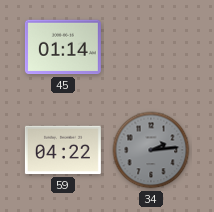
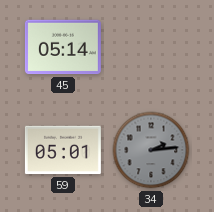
45: 01:14 -> 05:14
59: 04:22 -> 05:01
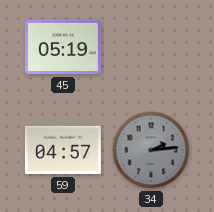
45: 05:14 -> 05:19
59: 05:01 -> 04:57
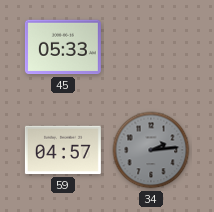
45: 05:19 -> 05:33
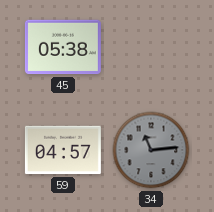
45: 05:33 -> 05:38
34: 2:14 -> 11:14
